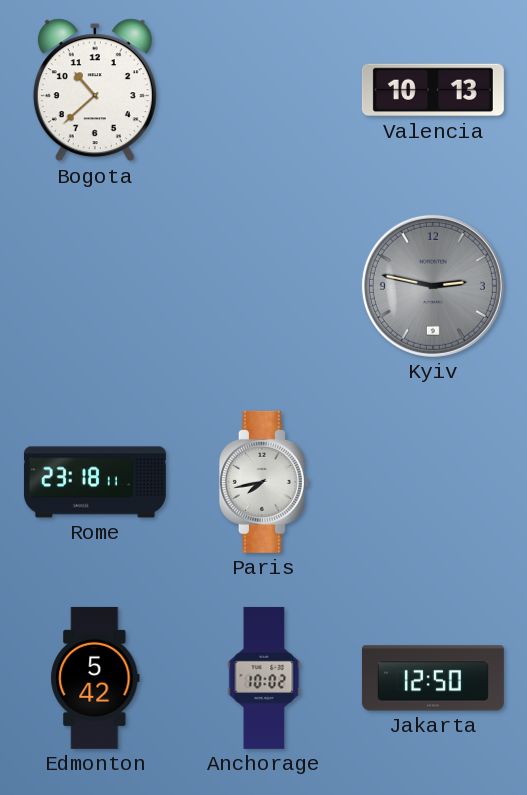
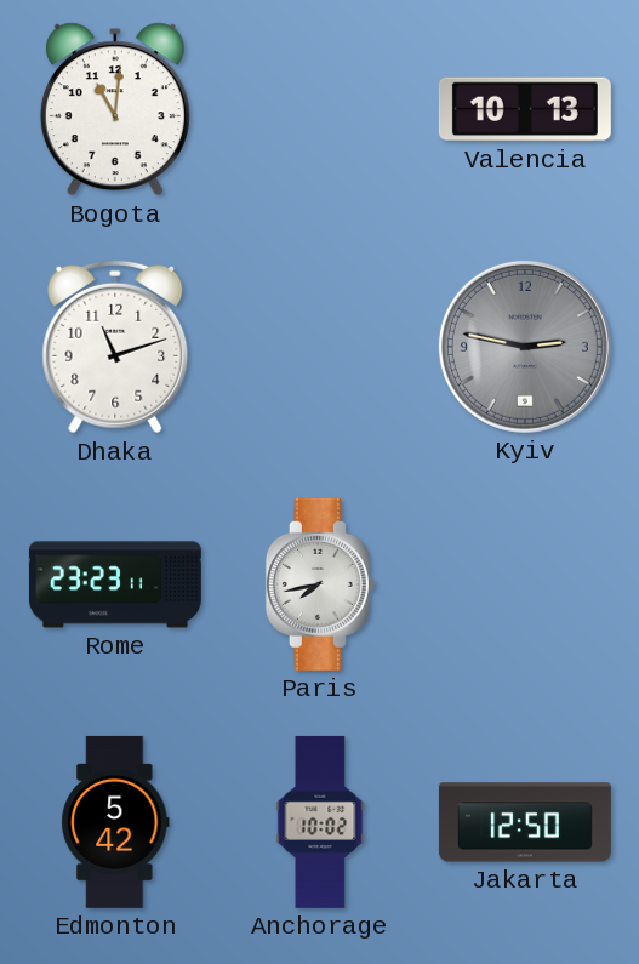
Bogota: 10:38 -> 11:01
Dhaka: none -> 11:12
Rome: 23:18 -> 23:23
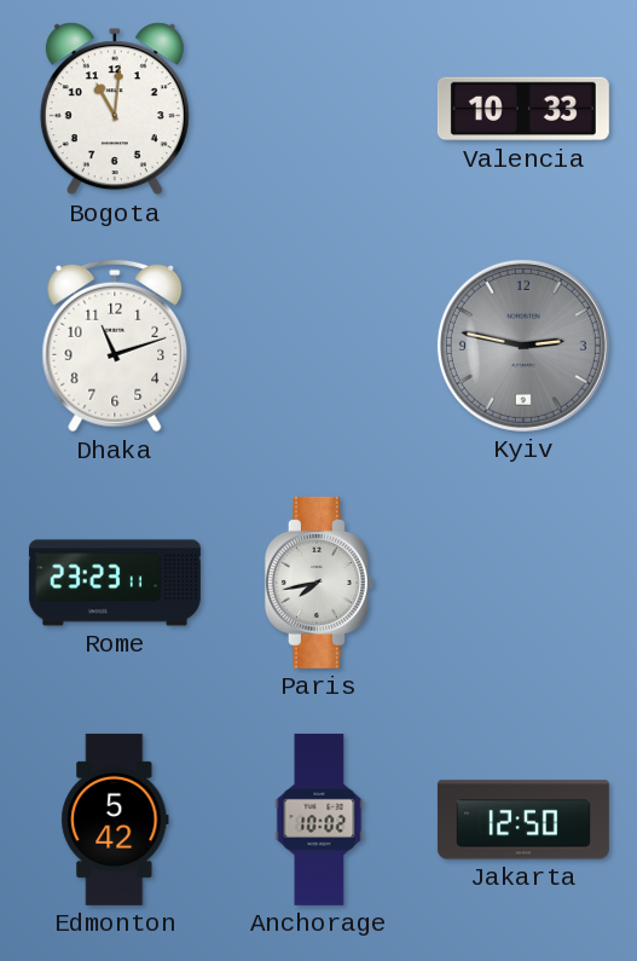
Valencia: 10:13 -> 10:33
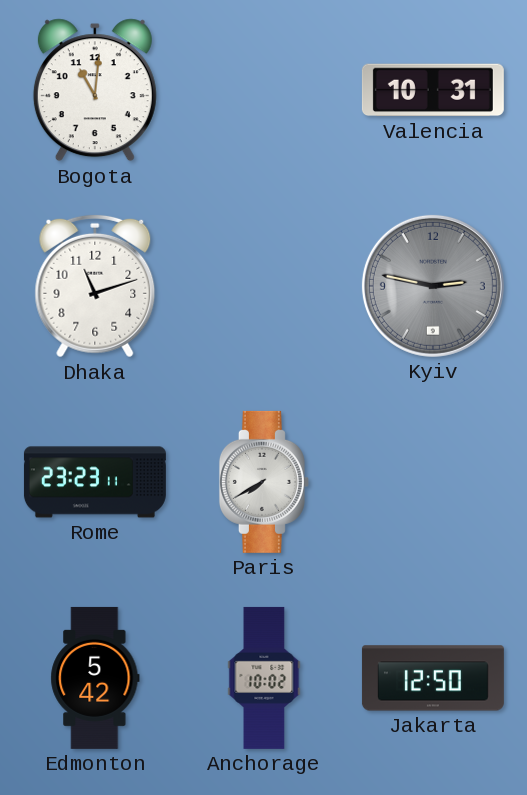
Valencia: 10:33 -> 10:31
Paris: 7:43 -> 7:40
